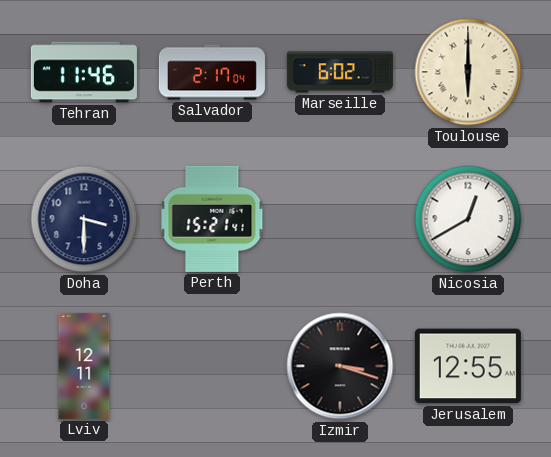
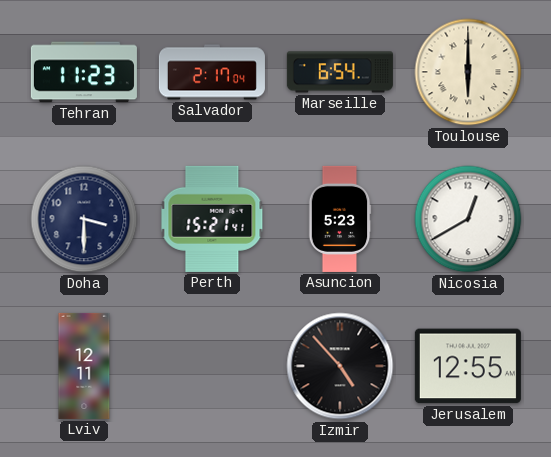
Tehran: 11:46 -> 11:23
Marseille: 6:02 -> 6:54
Asuncion: none -> 5:23
Izmir: 3:18 -> 4:53
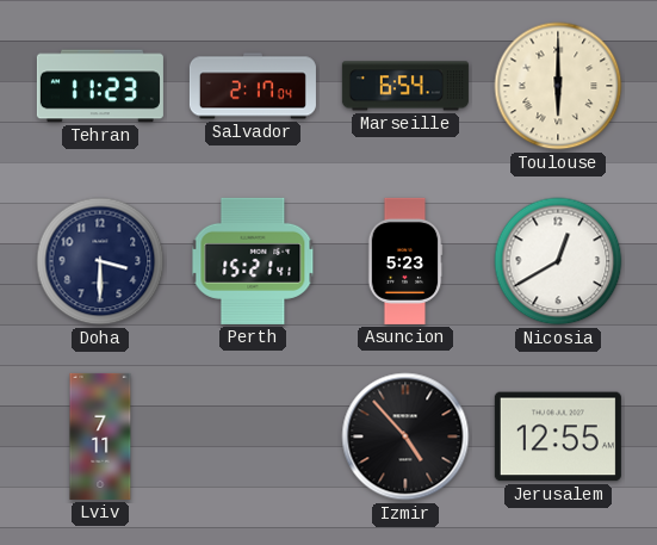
Lviv: 12:11 -> 7:11
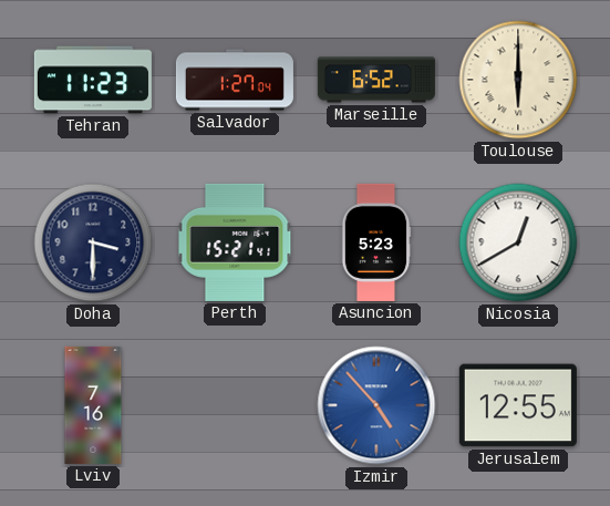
Salvador: 2:17 -> 1:27
Marseille: 6:54 -> 6:52
Lviv: 7:11 -> 7:16
Izmir dial: black -> blue
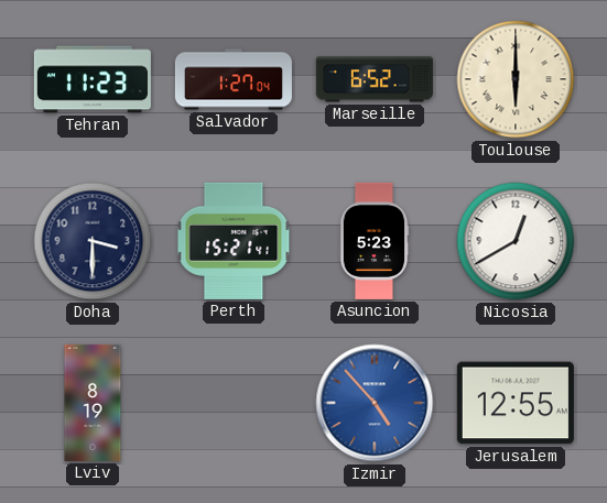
Lviv: 7:16 -> 8:19
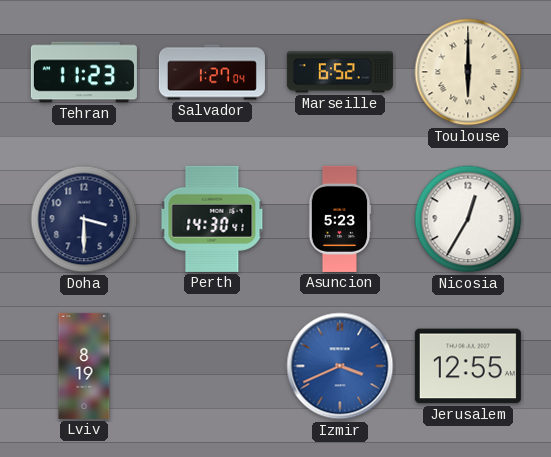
Perth: 15:21 -> 14:30
Nicosia: 12:40 -> 12:35
Izmir: 4:53 -> 3:41
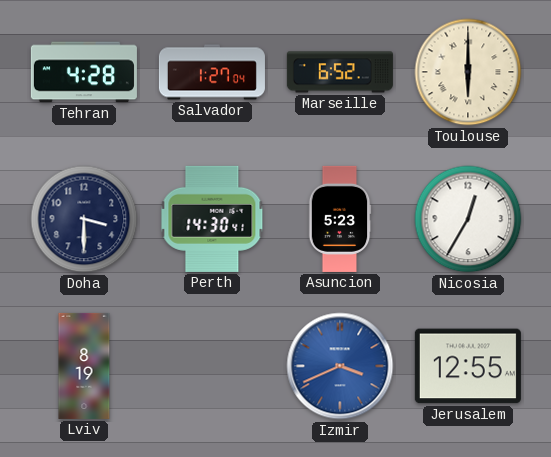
Tehran: 11:23 -> 4:28
